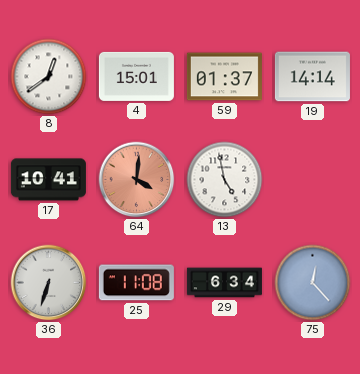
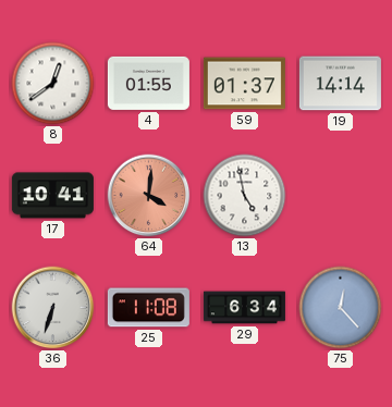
4: 15:01 -> 01:55
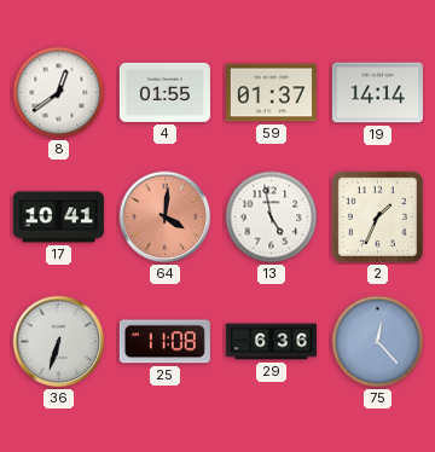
2: none -> 1:34
29: 6:34 -> 6:36
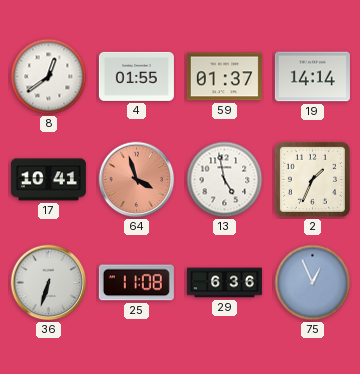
64: 4:01 -> 3:57
75: 12:23 -> 12:56
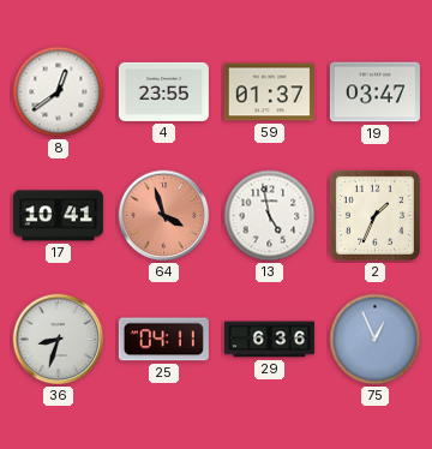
4: 01:55 -> 23:55
19: 14:14 -> 03:47
36: 6:33 -> 8:33
25: 11:08 -> 04:11
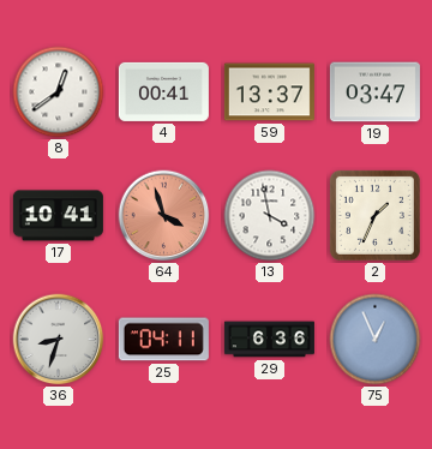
4: 23:55 -> 00:41
59: 01:37 -> 13:37
13: 4:58 -> 3:58
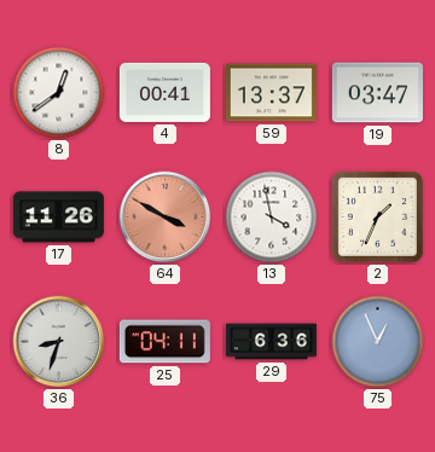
17: 10:41 -> 11:26
64: 3:57 -> 3:50
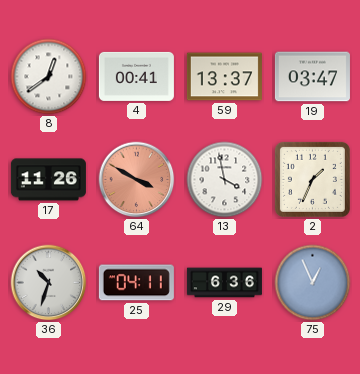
36: 8:33 -> 10:33
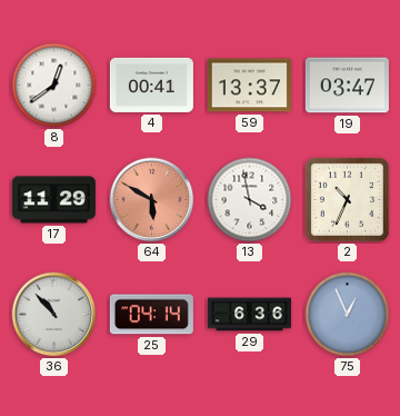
17: 11:26 -> 11:29
64: 3:50 -> 5:50
2: 1:34 -> 10:34
36: 10:33 -> 10:53
25: 04:11 -> 04:14
